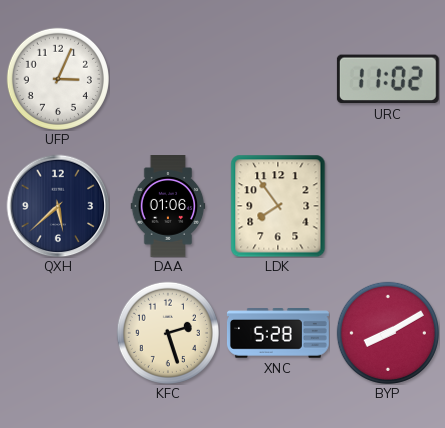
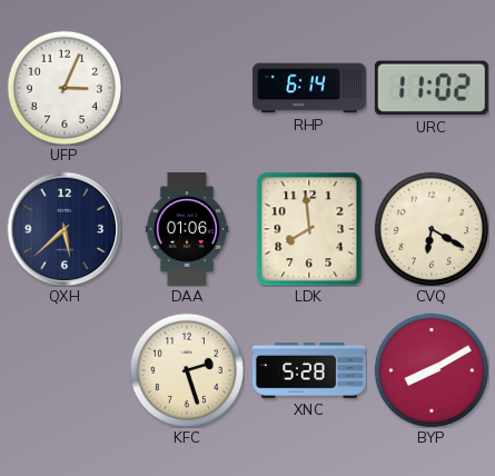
RHP: none -> 6:14
LDK: 7:54 -> 7:59
CVQ: none -> 6:20
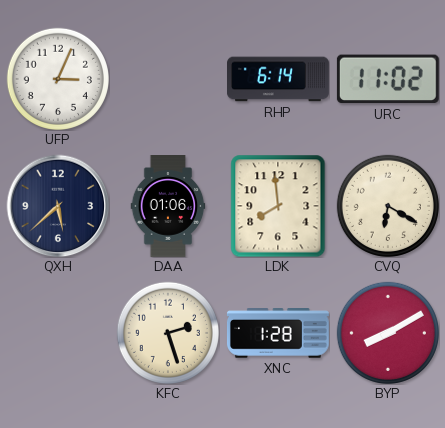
XNC: 5:28 -> 1:28
